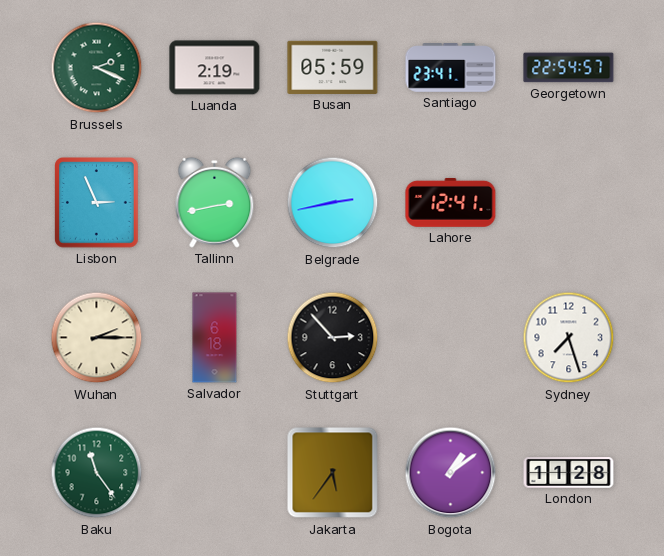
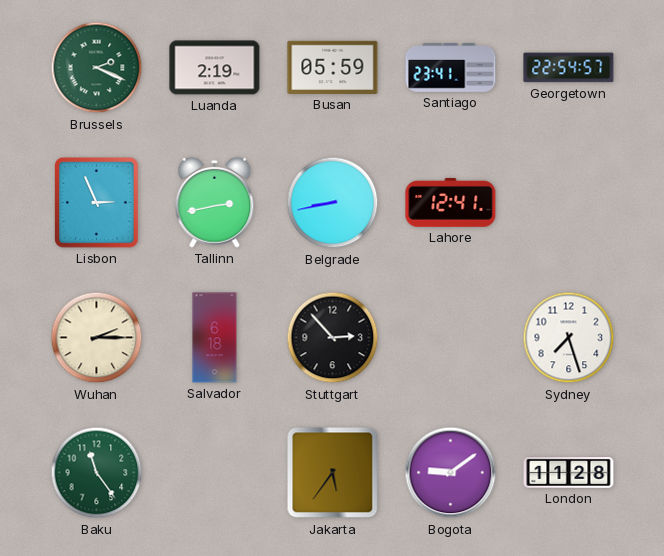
Belgrade: 2:43 -> 8:43
Bogota: 1:09 -> 9:09
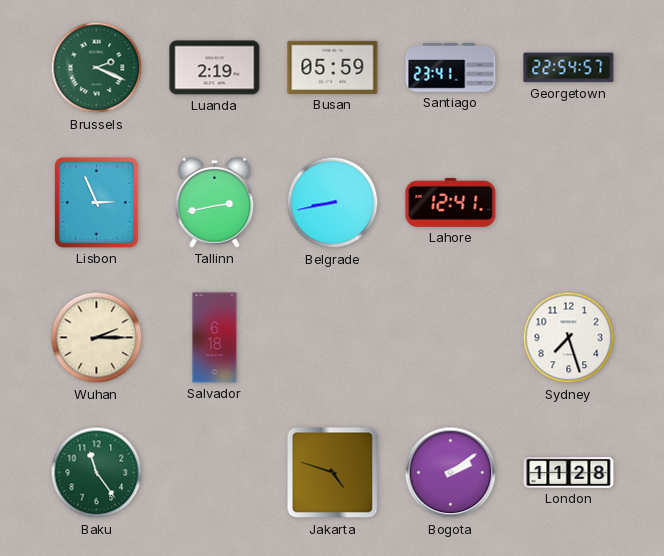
Stuttgart: 2:53 -> none
Jakarta: 5:36 -> 4:48
Bogota: 9:09 -> 2:09
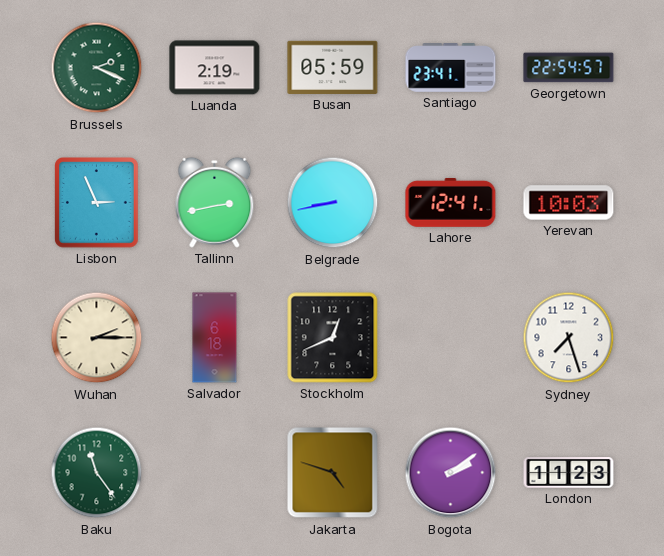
Yerevan: none -> 10:03
Stockholm: none -> 12:41
London: 11:28 -> 11:23
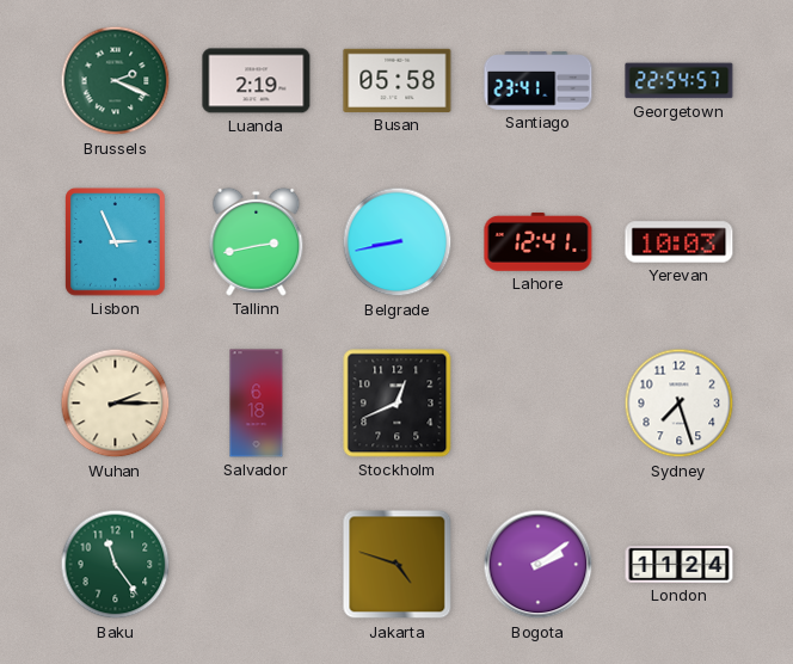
Busan: 05:59 -> 05:58
London: 11:23 -> 11:24
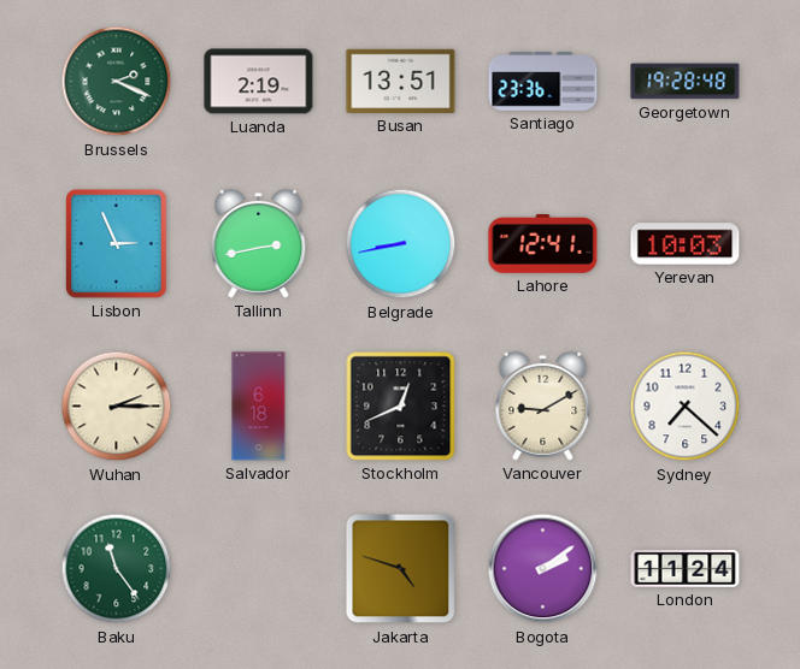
Busan: 05:58 -> 13:51
Santiago: 23:41 -> 23:36
Georgetown: 22:54 -> 19:28
Vancouver: none -> 9:10
Sydney: 7:27 -> 7:22
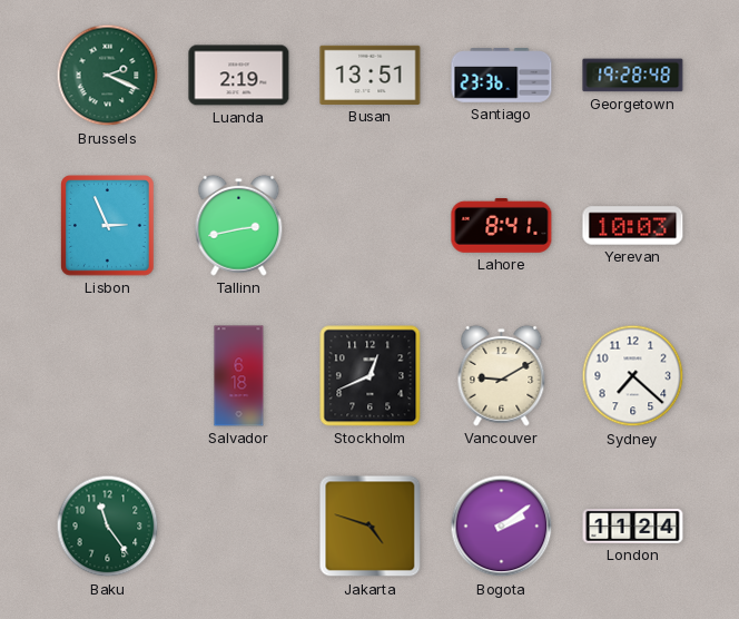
Belgrade: 8:43 -> none
Lahore: 12:41 -> 8:41
Wuhan: 2:15 -> none
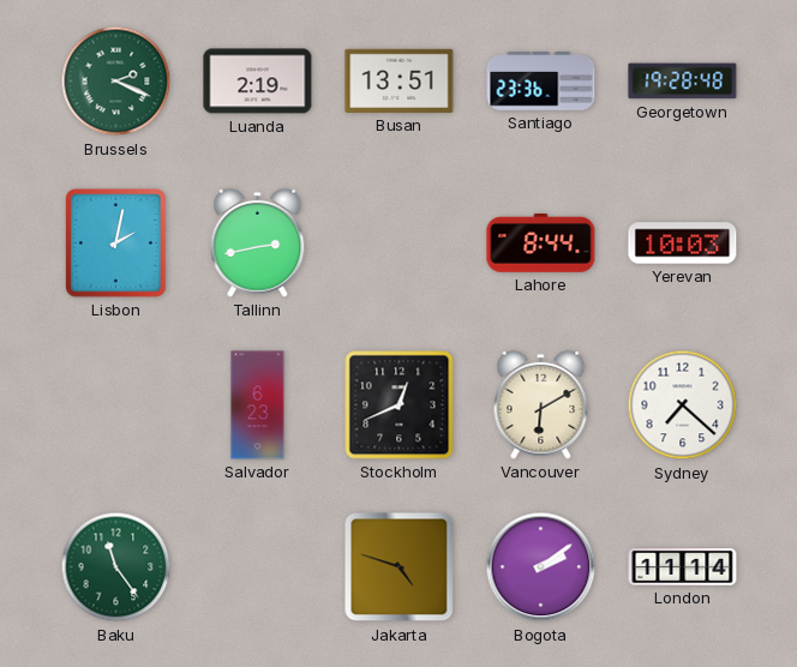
Lisbon: 2:56 -> 2:02
Lahore: 8:41 -> 8:44
Salvador: 6:18 -> 6:23
Vancouver: 9:10 -> 6:10
London: 11:24 -> 11:14
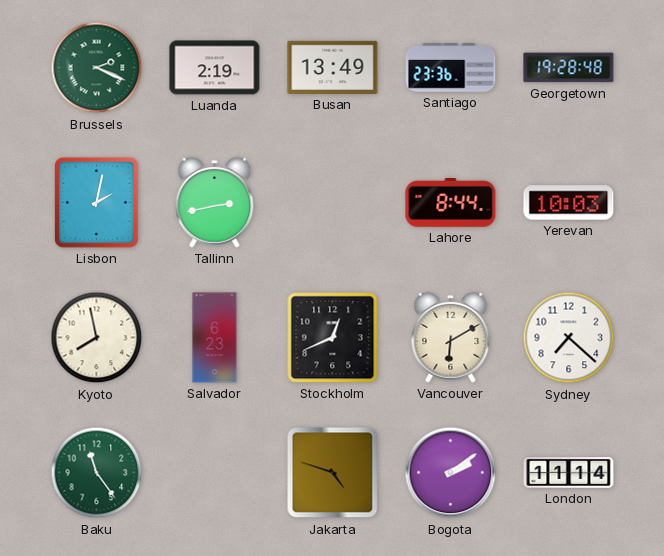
Busan: 13:51 -> 13:49
Kyoto: none -> 7:58
